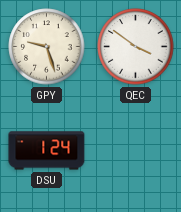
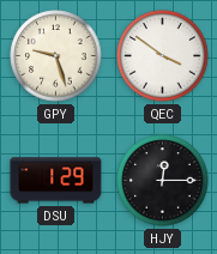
DSU: 1:24 -> 1:29
HJY: none -> 12:15
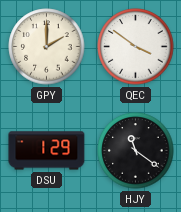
GPY: 9:27 -> 2:00
HJY: 12:15 -> 11:21
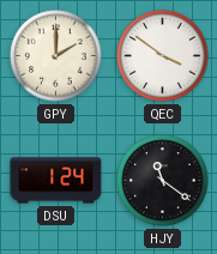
DSU: 1:29 -> 1:24
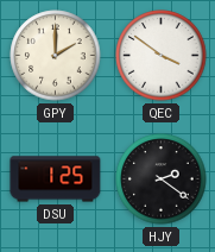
DSU: 1:24 -> 1:25
HJY: 11:21 -> 2:21
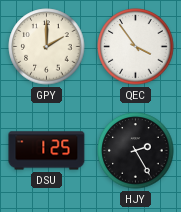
QEC: 3:51 -> 3:54
HJY: 2:21 -> 2:25
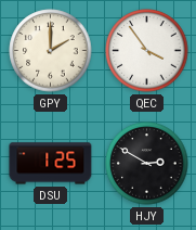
HJY: 2:25 -> 2:50
